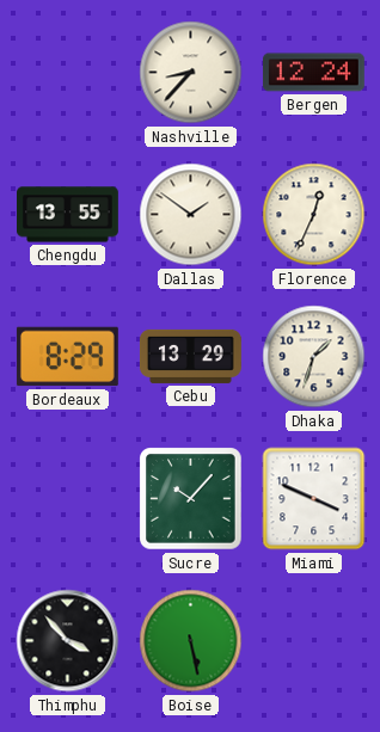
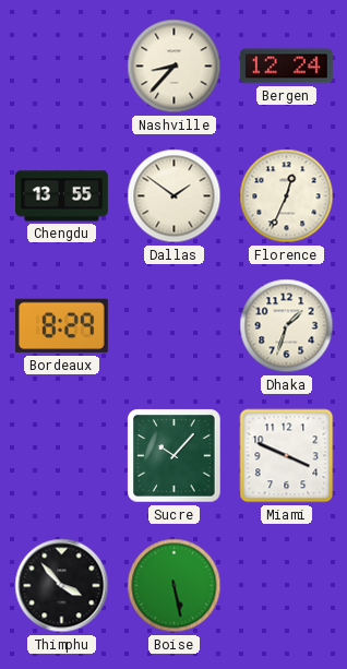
Cebu: 13:29 -> none
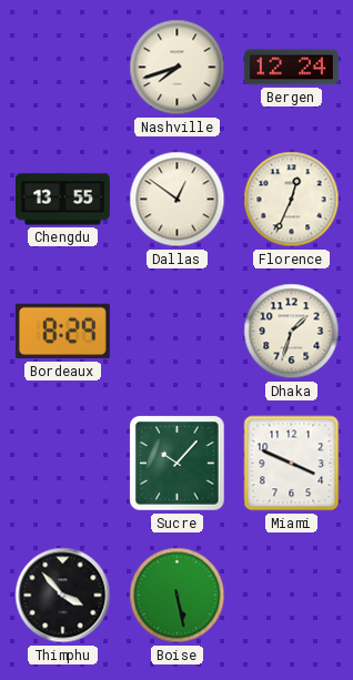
Nashville: 8:37 -> 7:42
Dallas: 1:51 -> 12:51
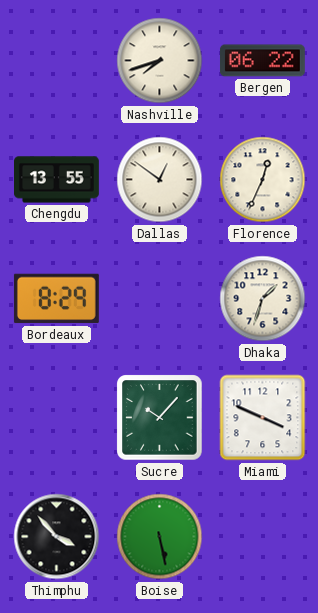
Bergen: 12:24 -> 06:22
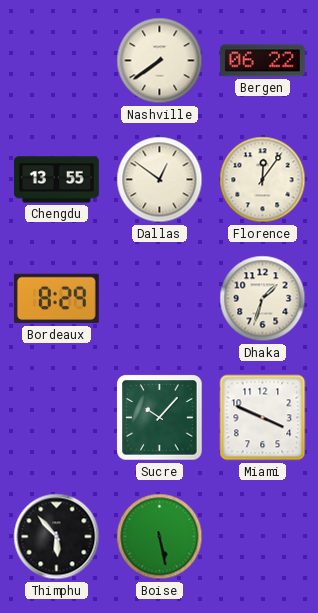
Nashville: 7:42 -> 7:39
Florence: 12:34 -> 12:06
Thimphu: 3:53 -> 5:53
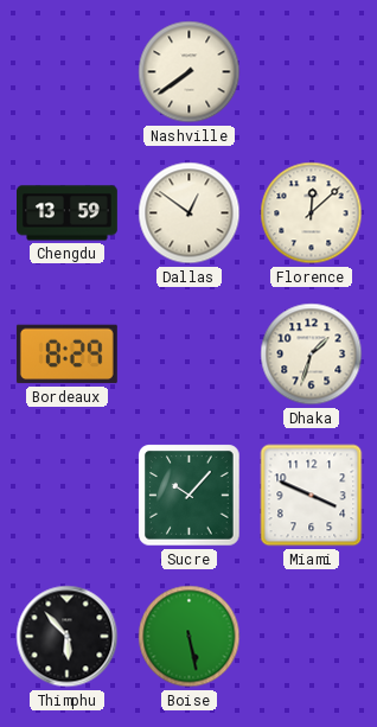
Bergen: 06:22 -> none
Chengdu: 13:55 -> 13:59
Florence: 12:06 -> 12:08
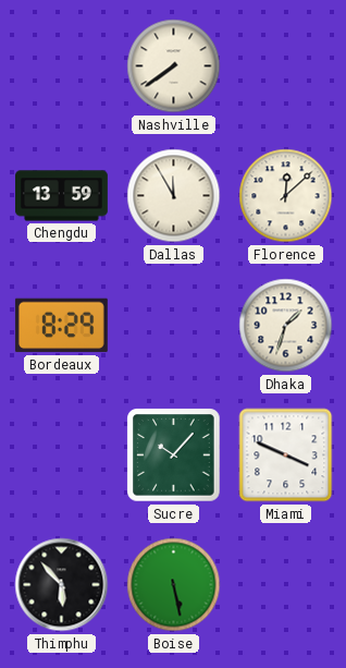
Dallas: 12:51 -> 11:55
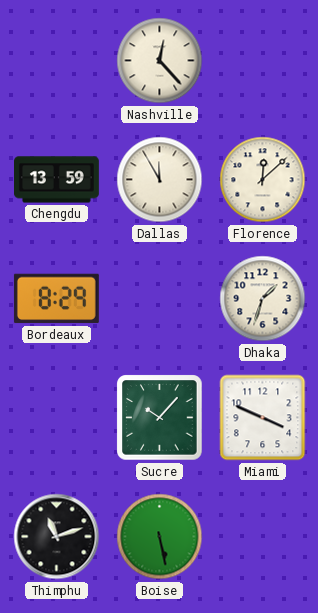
Nashville: 7:39 -> 12:23
Thimphu: 5:53 -> 11:12
